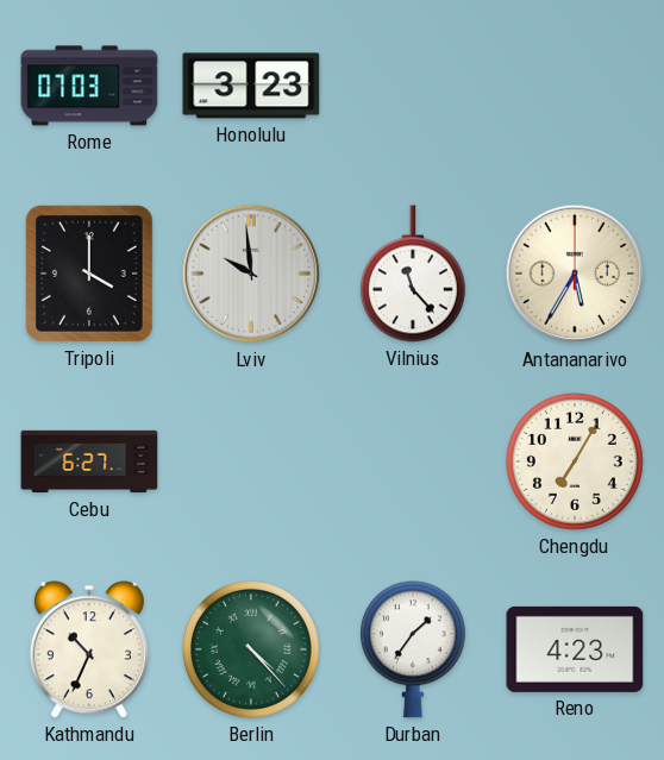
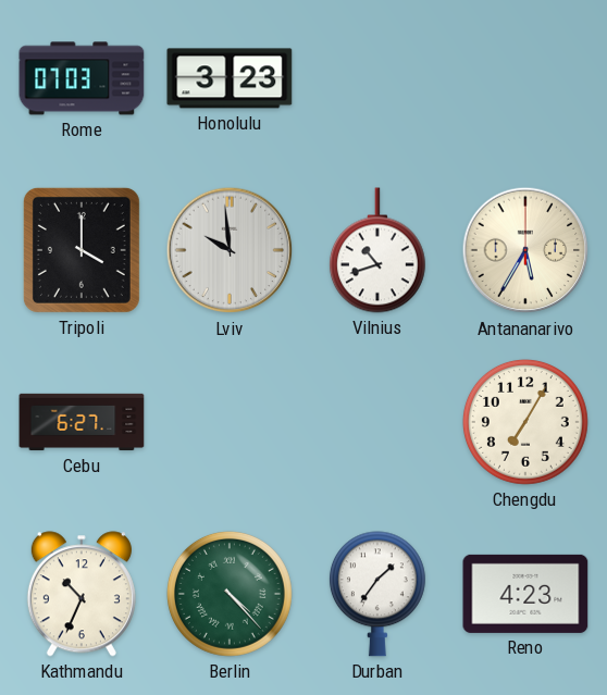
Vilnius: 11:23 -> 10:42
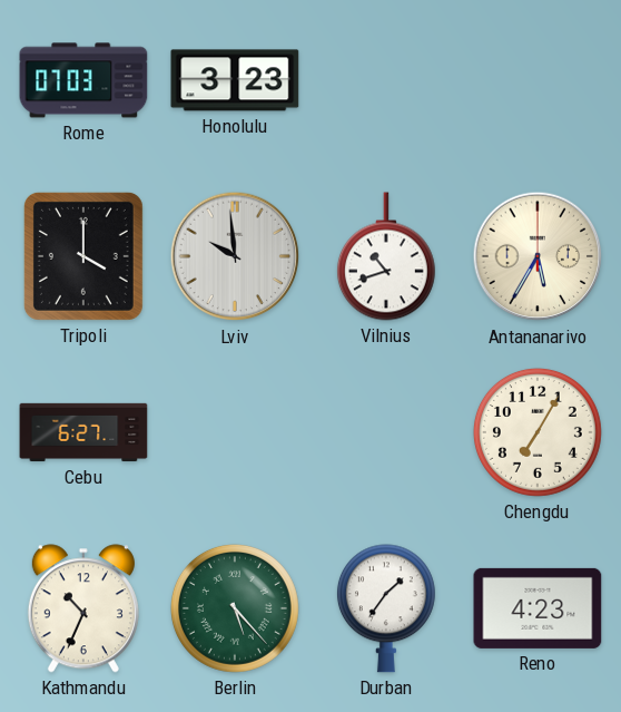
Berlin: 4:23 -> 5:23
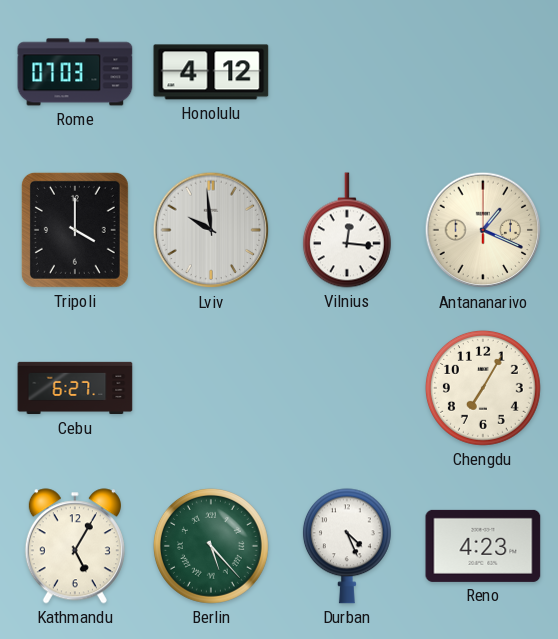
Honolulu: 3:23 -> 4:12
Vilnius: 10:42 -> 12:16
Antananarivo: 5:35 -> 1:19
Kathmandu: 10:34 -> 5:05
Durban: 1:36 -> 4:26
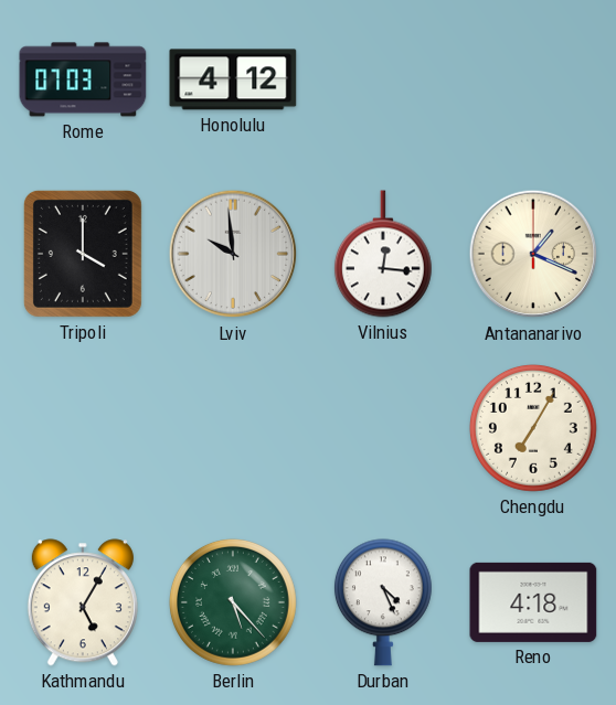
Cebu: 6:27 -> none
Reno: 4:23 -> 4:18
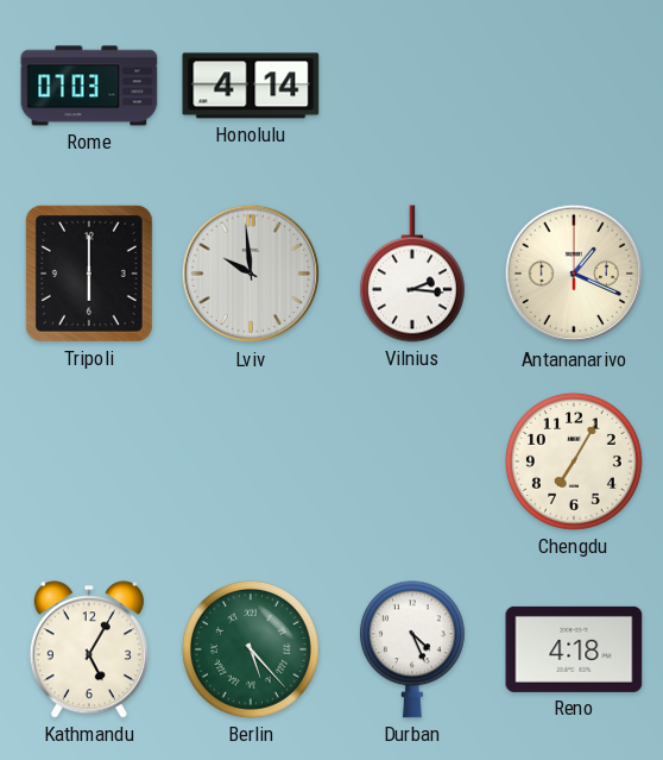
Honolulu: 4:12 -> 4:14
Tripoli: 4:00 -> 6:00
Vilnius: 12:16 -> 2:16
